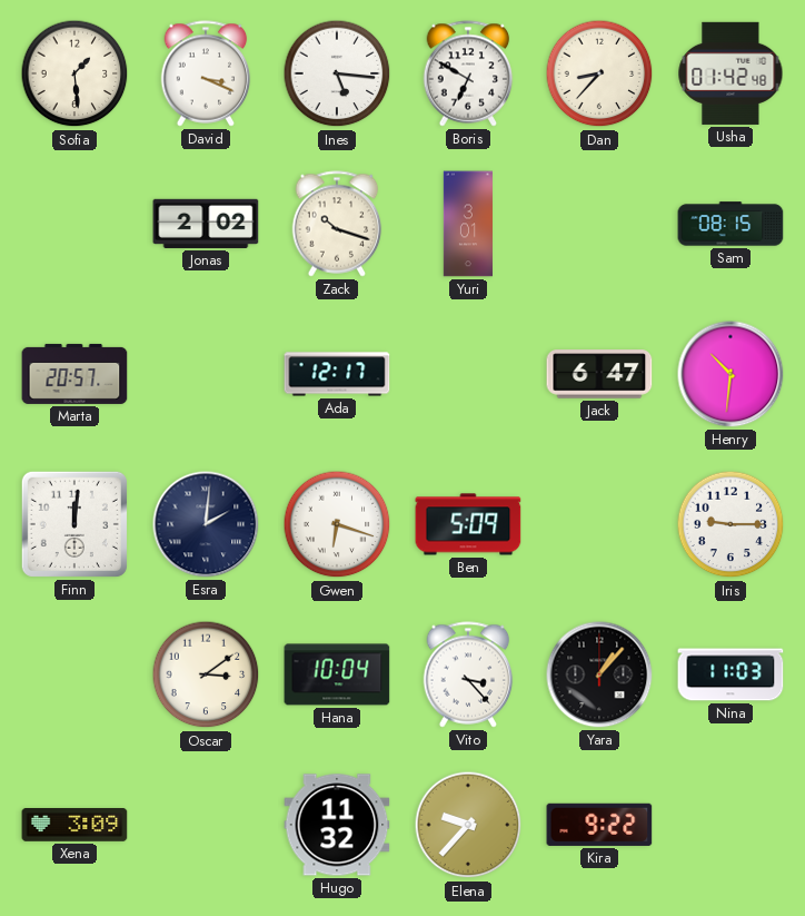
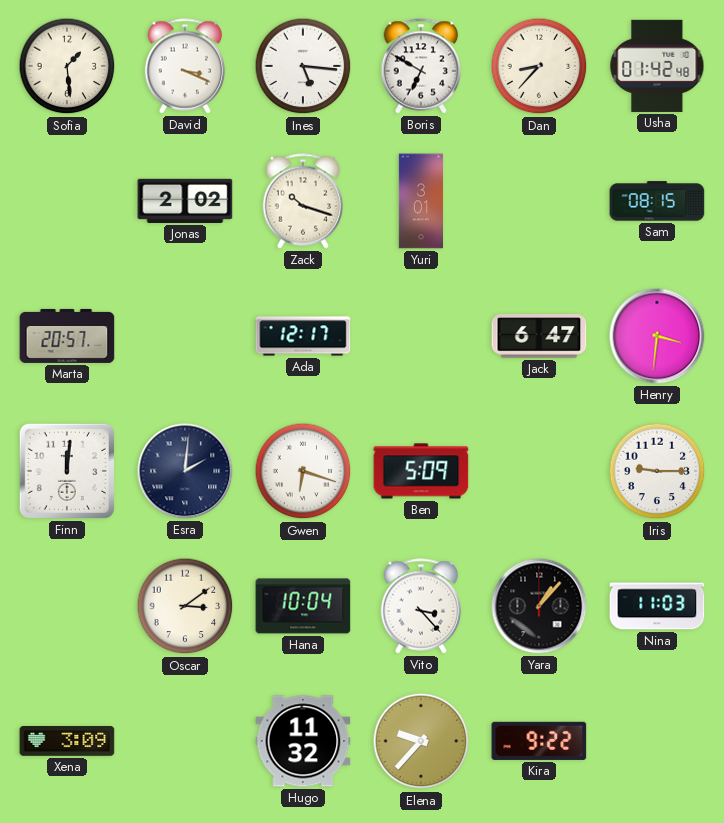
Henry: 10:31 -> 3:31
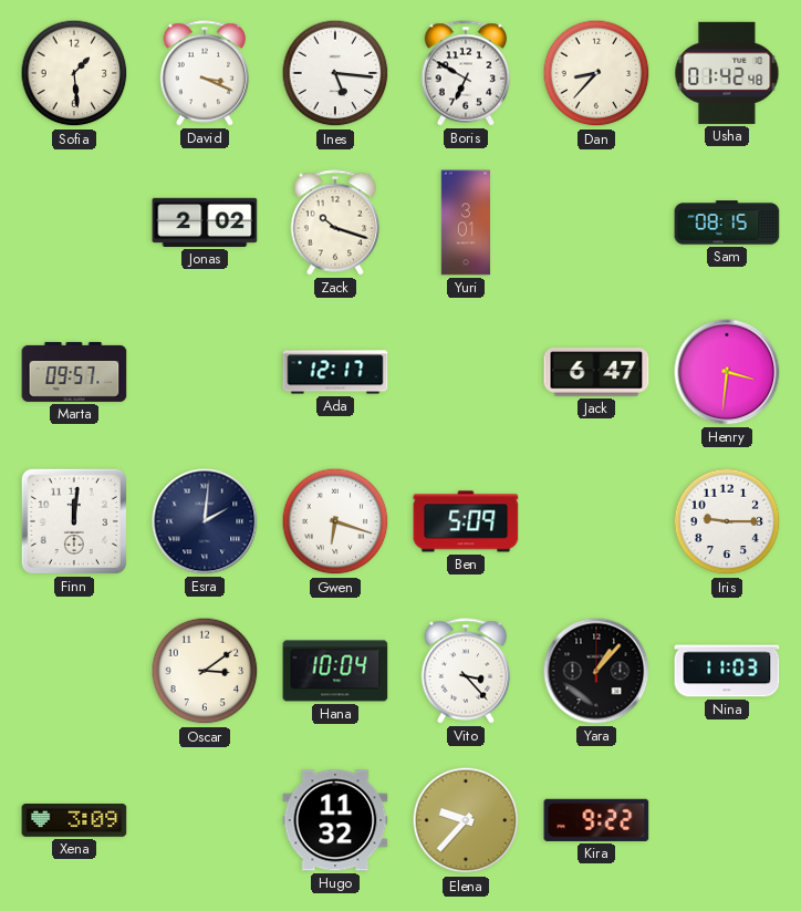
Marta: 20:57 -> 09:57
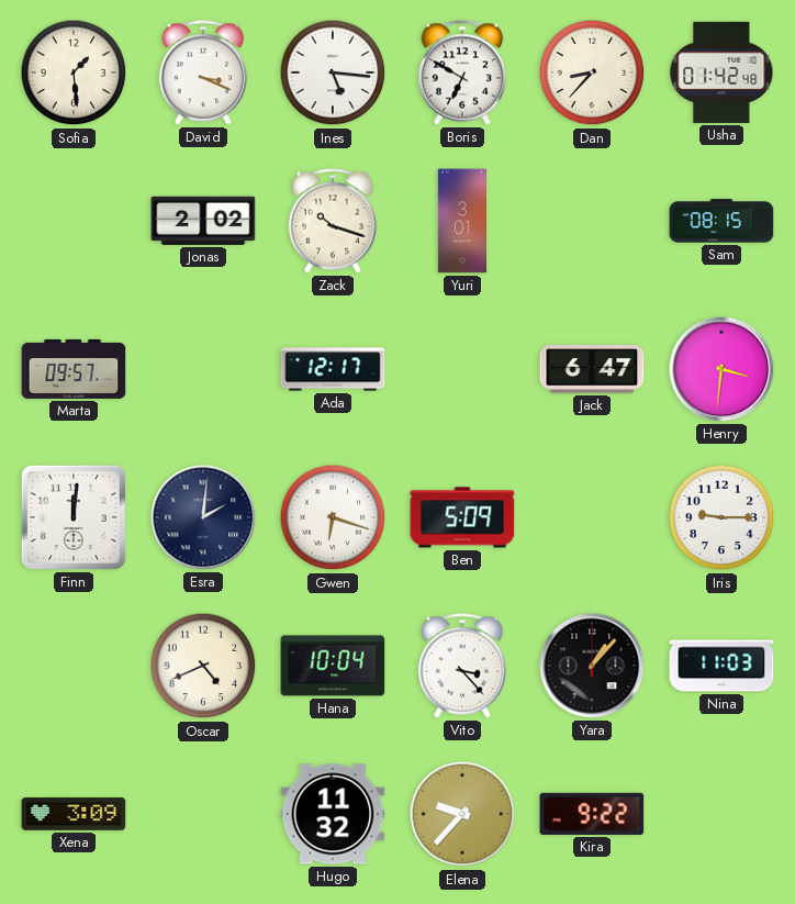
Oscar: 3:09 -> 4:41
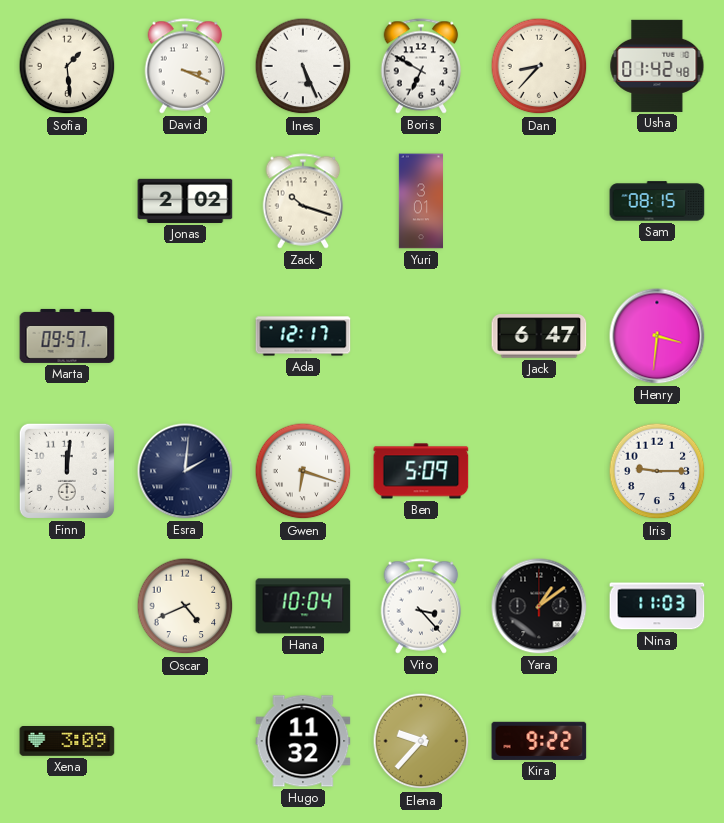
Ines: 5:16 -> 5:26
Yara: 1:07 -> 1:09
